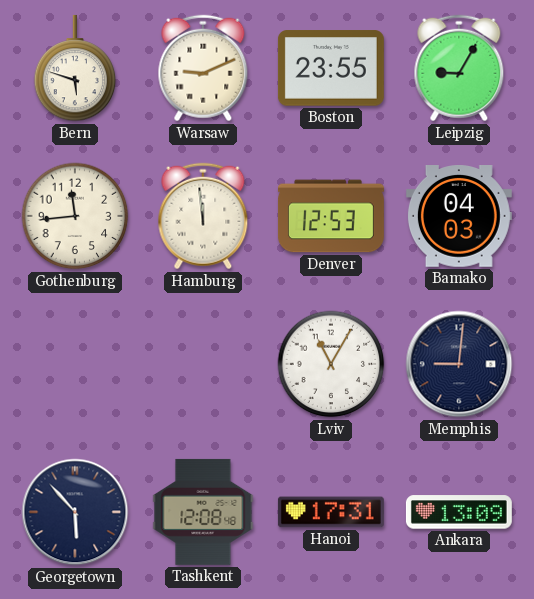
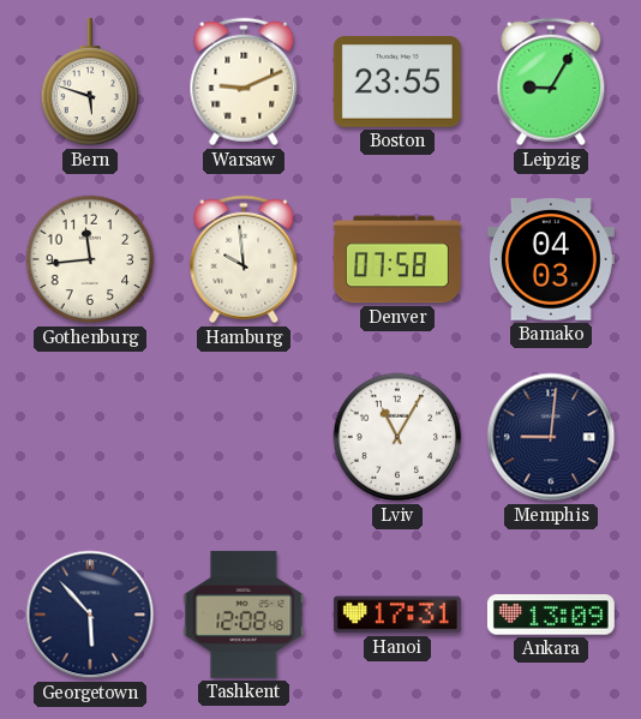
Hamburg: 11:59 -> 9:59
Denver: 12:53 -> 07:58
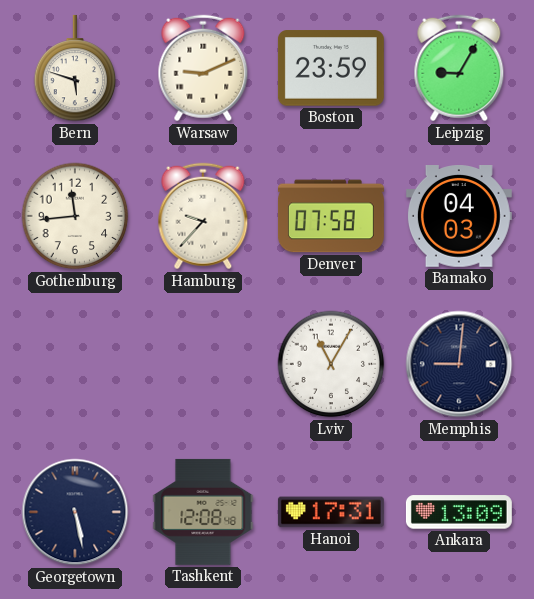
Boston: 23:55 -> 23:59
Hamburg: 9:59 -> 9:37
Georgetown: 5:53 -> 5:28
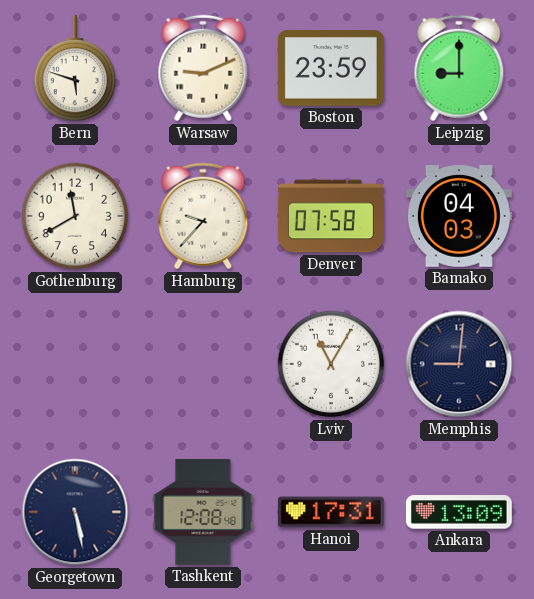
Leipzig: 9:05 -> 9:00
Gothenburg: 11:44 -> 11:40
